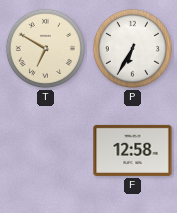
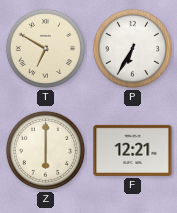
Z: none -> 6:00
F: 12:58 -> 12:21
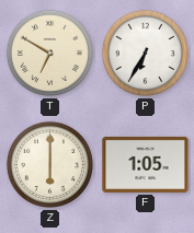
F: 12:21 -> 1:05
